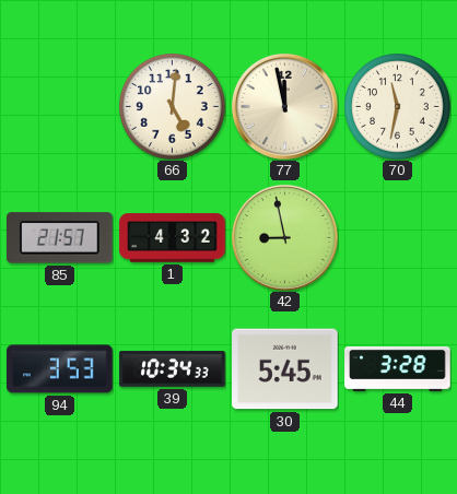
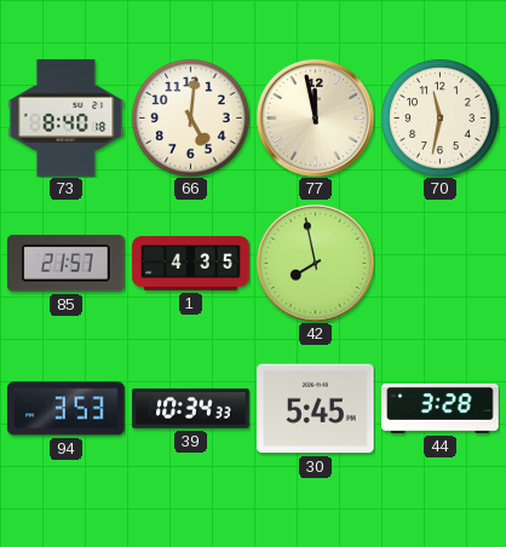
73: none -> 8:40
1: 4:32 -> 4:35
42: 8:58 -> 7:58
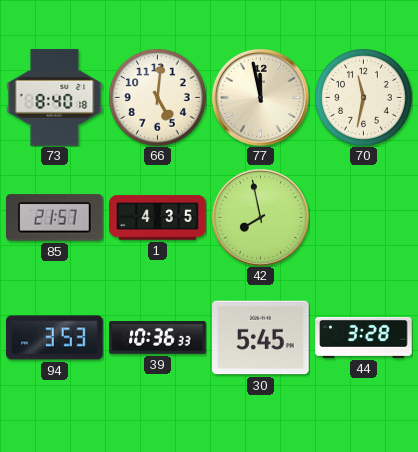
39: 10:34 -> 10:36
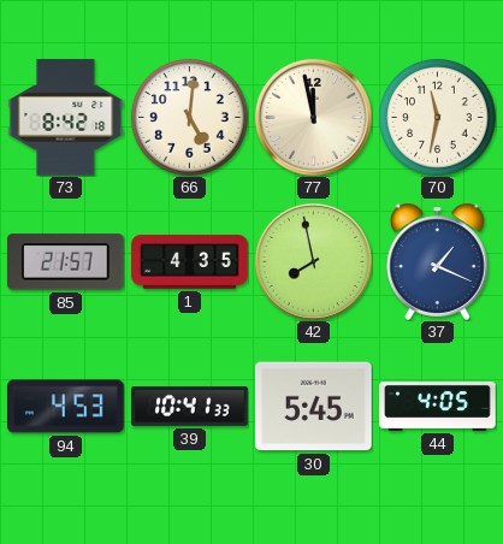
73: 8:40 -> 8:42
37: none -> 1:19
94: 3:53 -> 4:53
39: 10:36 -> 10:41
44: 3:28 -> 4:05
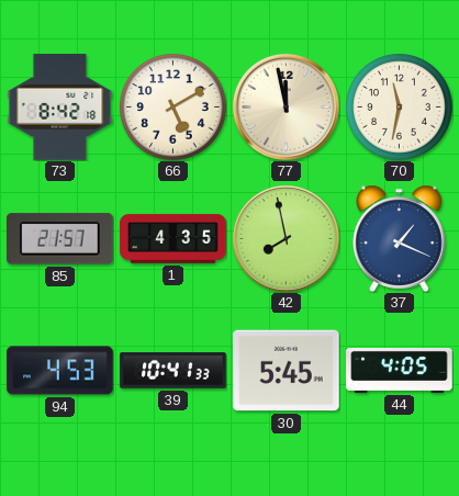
66: 5:01 -> 5:10
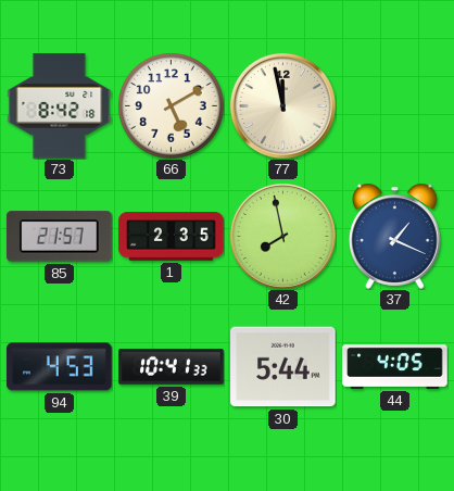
70: 11:32 -> none
1: 4:35 -> 2:35
30: 5:45 -> 5:44
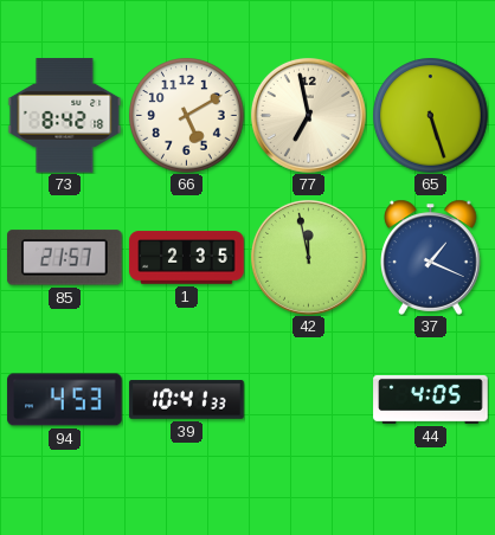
77: 11:58 -> 6:58
65: none -> 5:27
42: 7:58 -> 11:58
30: 5:44 -> none
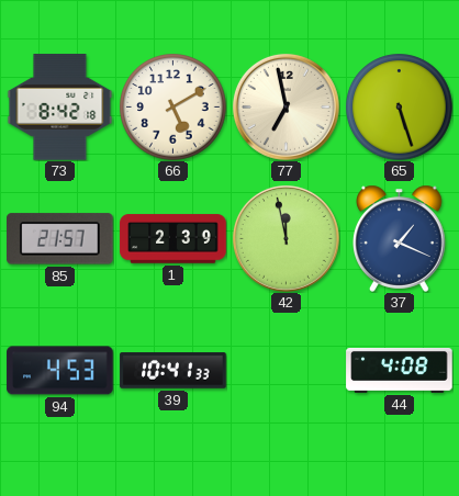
1: 2:35 -> 2:39
44: 4:05 -> 4:08
